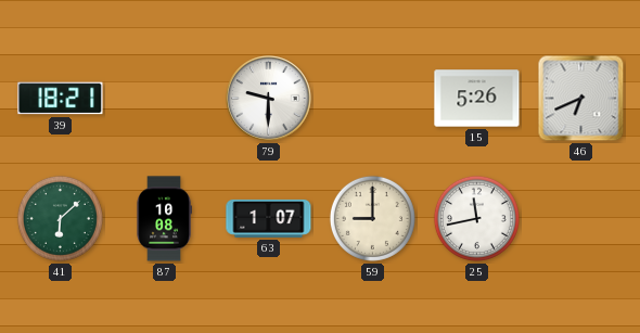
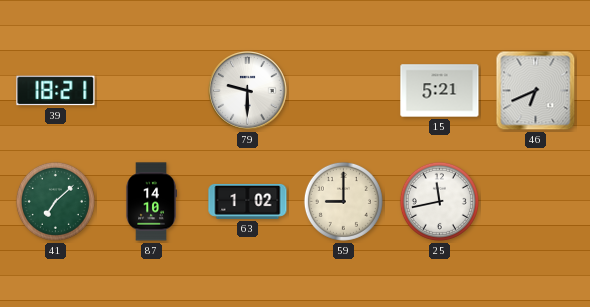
15: 5:26 -> 5:21
41: 6:08 -> 7:08
87: 10:08 -> 14:10
63: 1:07 -> 1:02
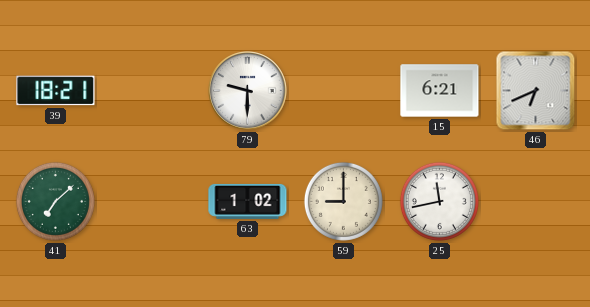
15: 5:21 -> 6:21
87: 14:10 -> none
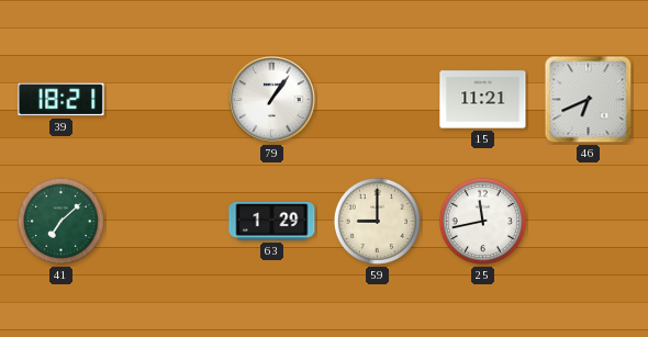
79: 9:30 -> 1:06
15: 6:21 -> 11:21
63: 1:02 -> 1:29
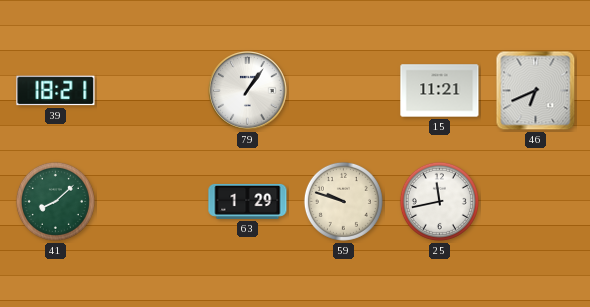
41: 7:08 -> 8:08
59: 9:00 -> 9:48
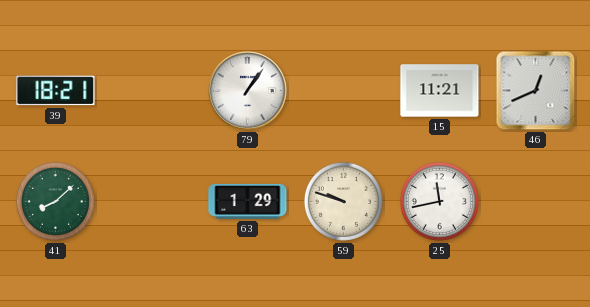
46: 6:41 -> 12:41
